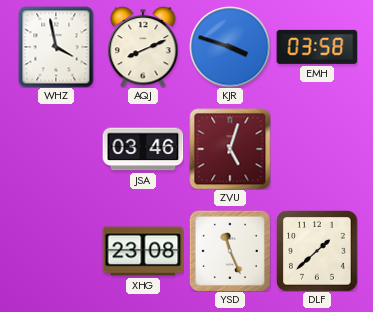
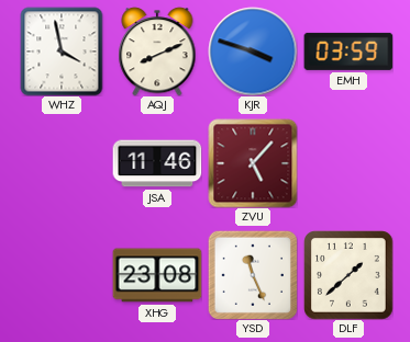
EMH: 03:58 -> 03:59
JSA: 03:46 -> 11:46
ZVU: 5:03 -> 5:07
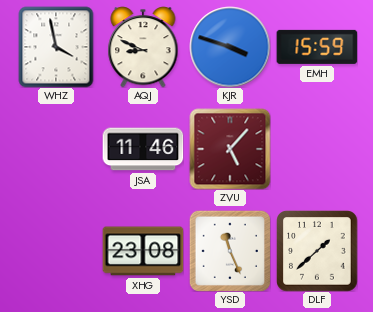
AQJ: 8:11 -> 8:49
EMH: 03:59 -> 15:59
